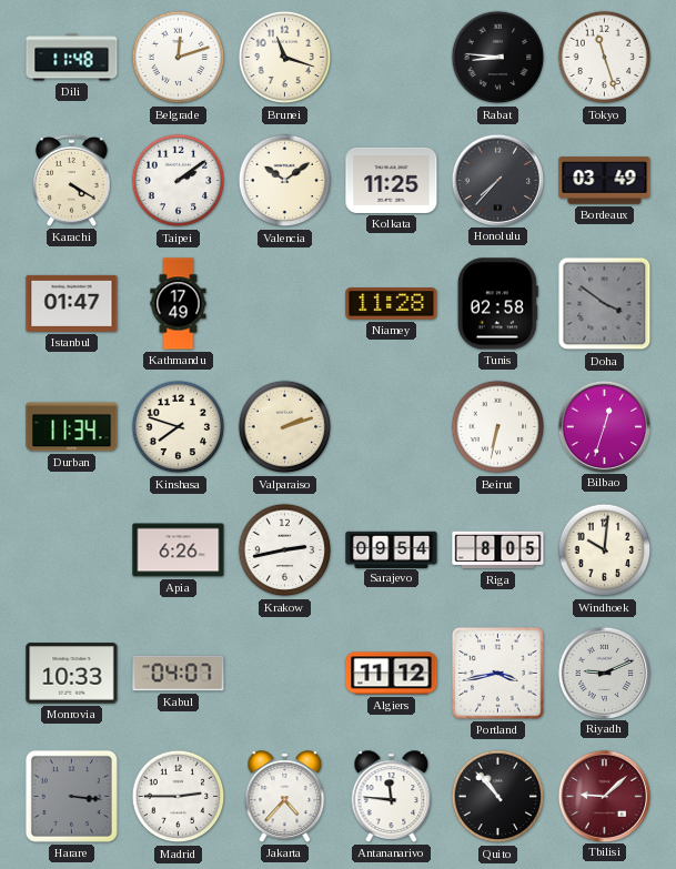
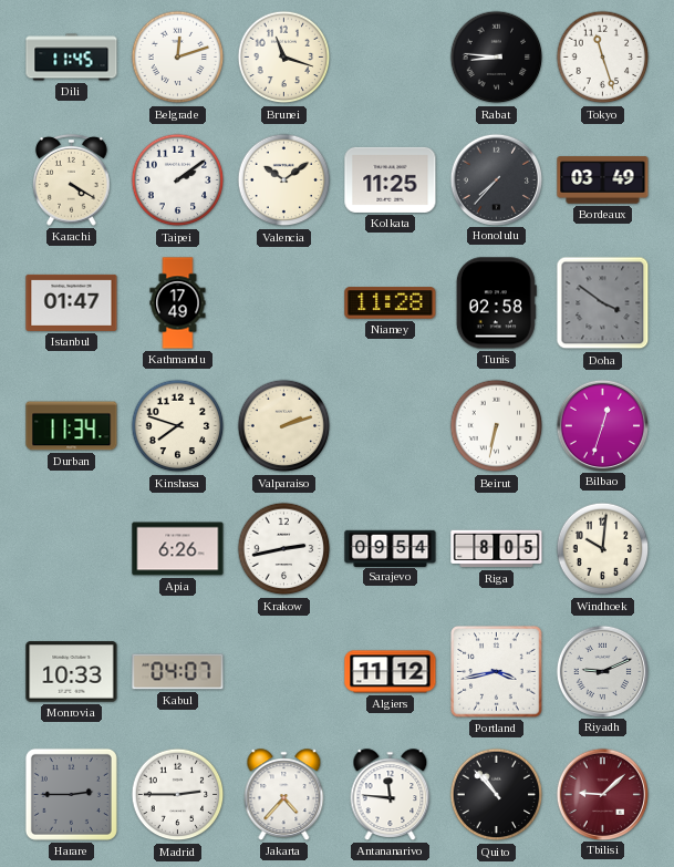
Dili: 11:48 -> 11:45
Harare: 3:16 -> 2:45
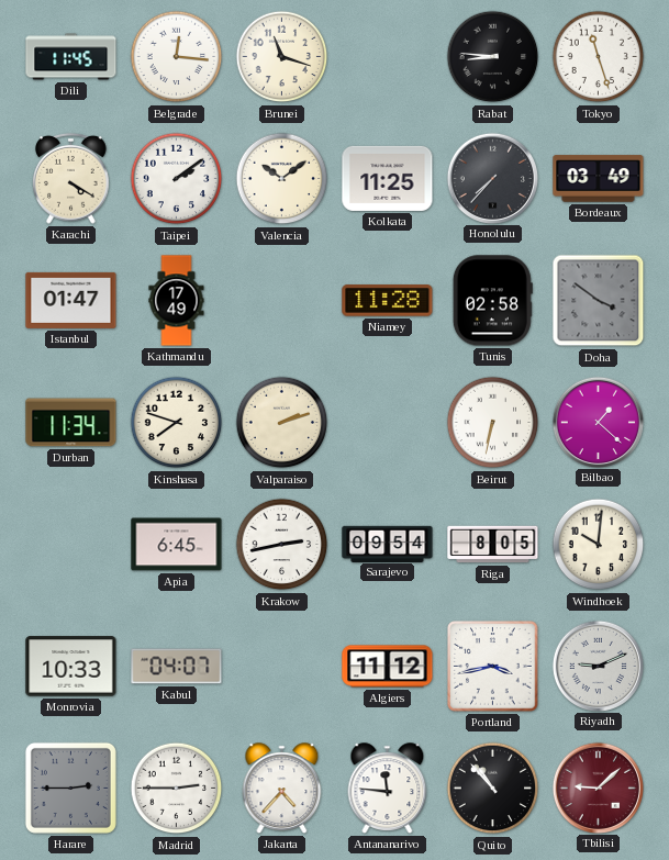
Belgrade: 12:12 -> 12:16
Bilbao: 12:33 -> 1:22
Apia: 6:26 -> 6:45
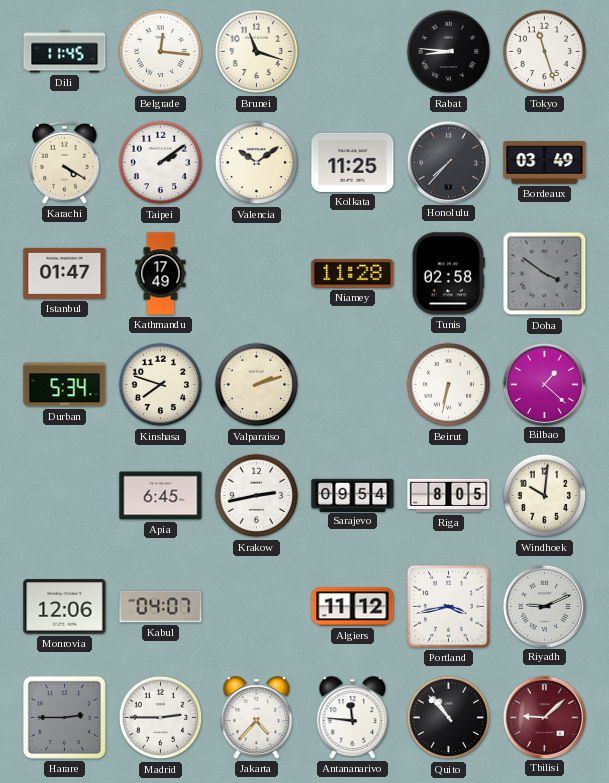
Durban: 11:34 -> 5:34
Monrovia: 10:33 -> 12:06
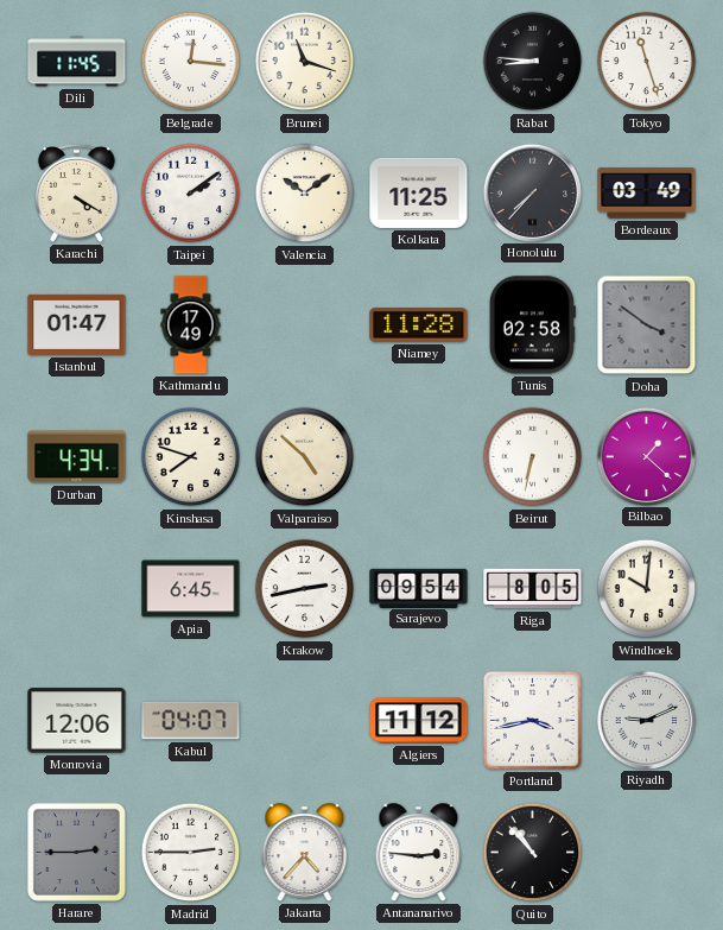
Durban: 5:34 -> 4:34
Valparaiso: 2:12 -> 4:52
Antananarivo: 11:46 -> 2:46
Tbilisi: 9:08 -> none
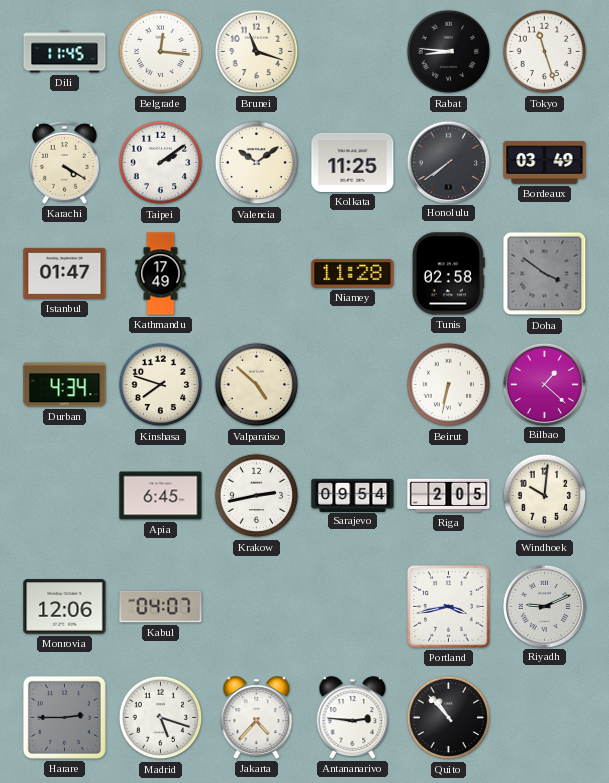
Honolulu: 7:37 -> 7:39
Riga: 8:05 -> 2:05
Algiers: 11:12 -> none
Madrid: 2:45 -> 5:18
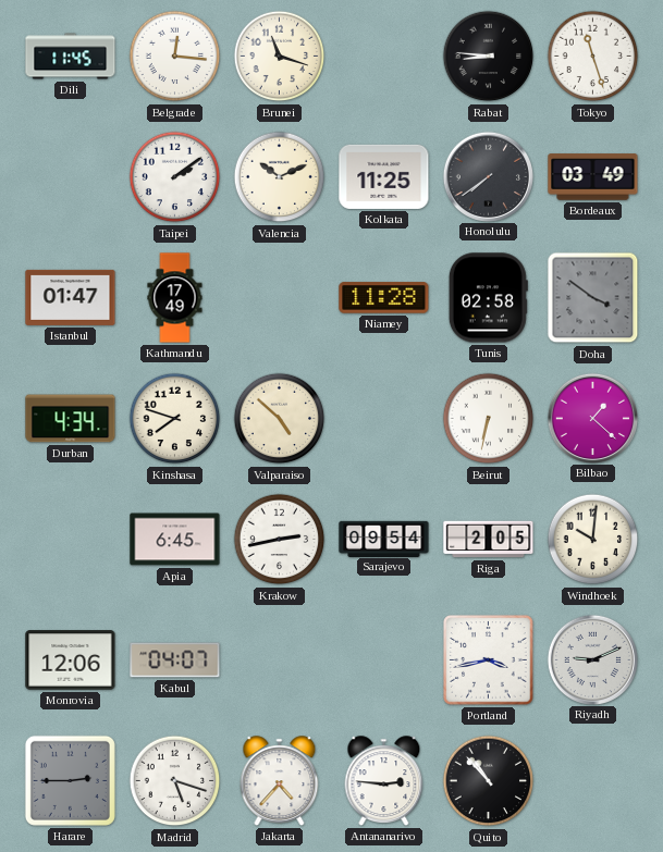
Karachi: 4:20 -> none
Valencia: 10:09 -> 10:11
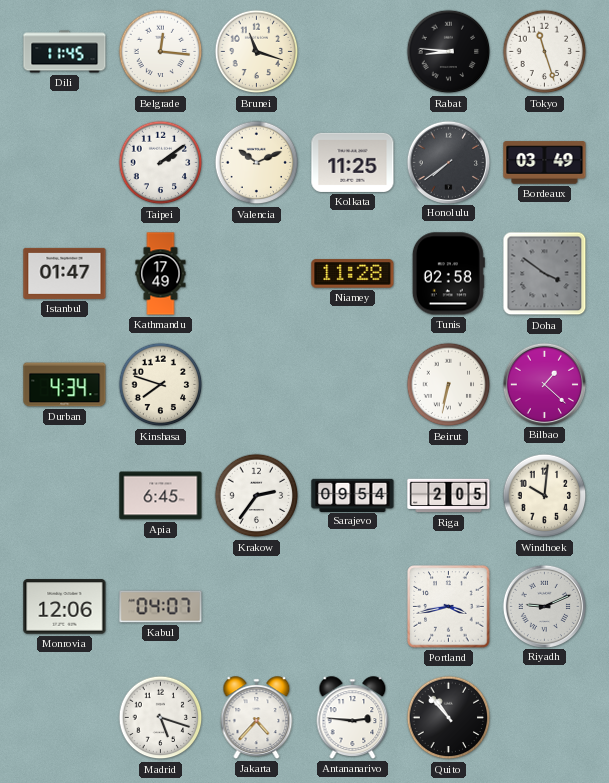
Valparaiso: 4:52 -> none
Krakow: 2:43 -> 2:36
Harare: 2:45 -> none
